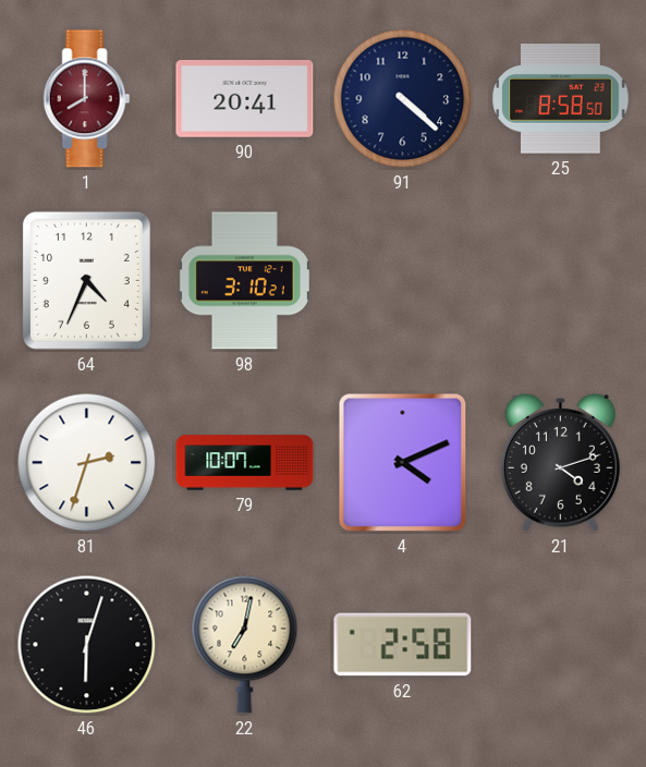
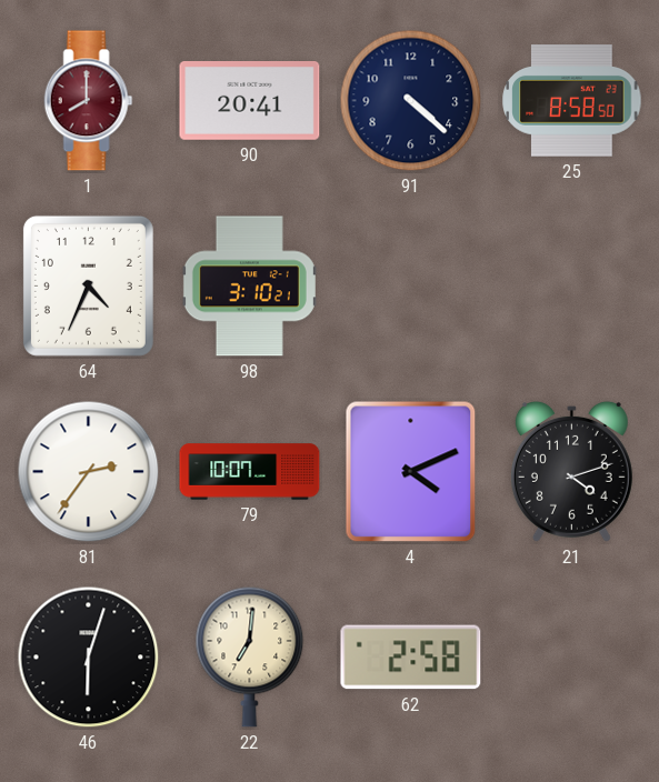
81: 2:33 -> 2:36
22: 7:02 -> 7:01
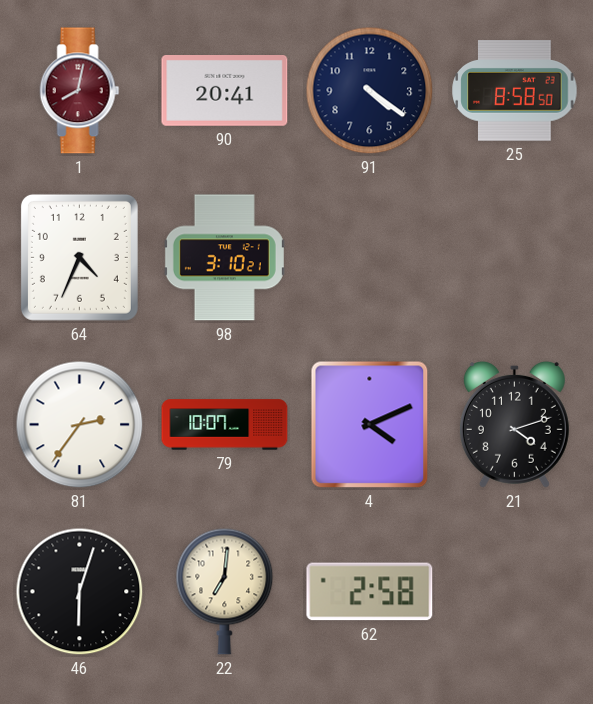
1: 8:00 -> 8:02
91: 4:22 -> 4:21
